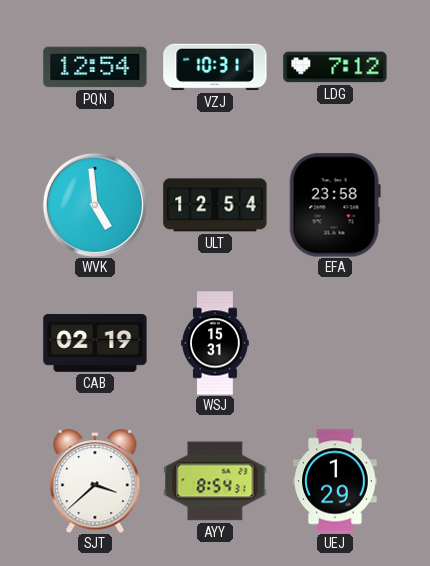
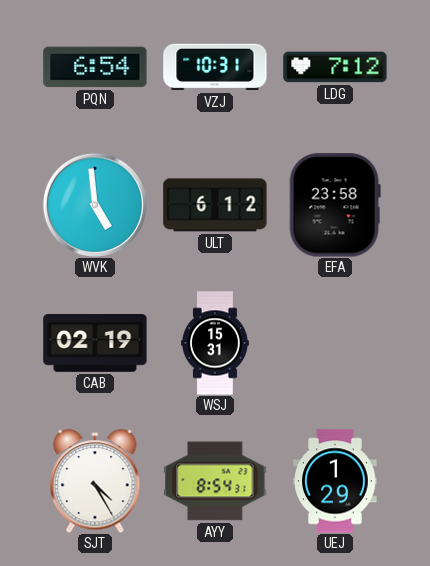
PQN: 12:54 -> 6:54
ULT: 12:54 -> 6:12
SJT: 3:38 -> 4:25
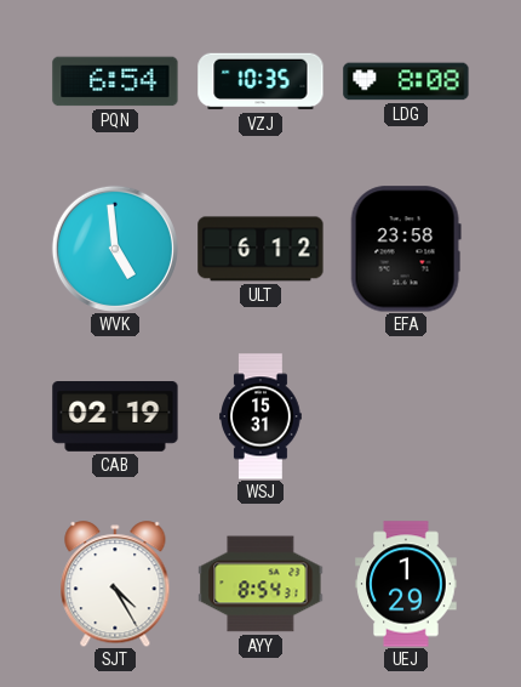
VZJ: 10:31 -> 10:35
LDG: 7:12 -> 8:08
